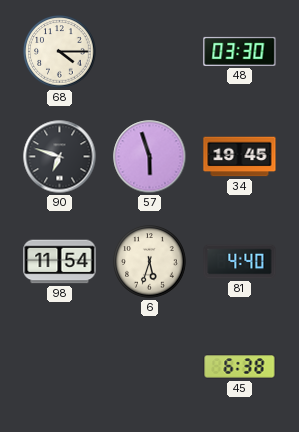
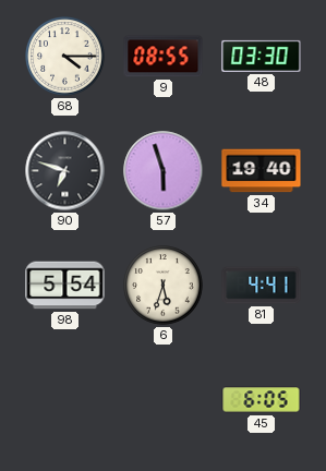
9: none -> 08:55
34: 19:45 -> 19:40
98: 11:54 -> 5:54
81: 4:40 -> 4:41
45: 6:38 -> 6:05
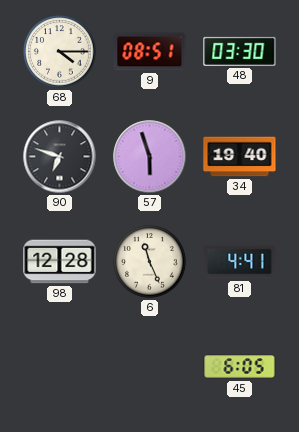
9: 08:55 -> 08:51
98: 5:54 -> 12:28
6: 5:33 -> 11:26
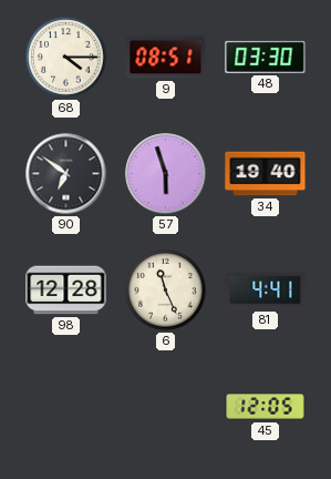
90: 6:48 -> 6:51
45: 6:05 -> 12:05
